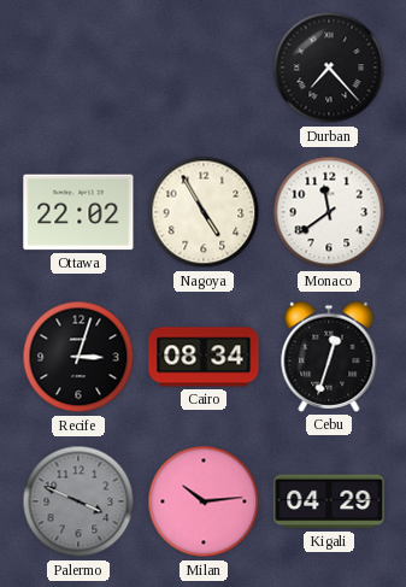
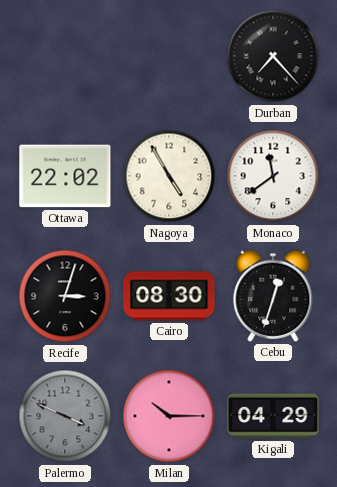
Cairo: 08:34 -> 08:30
Milan: 10:14 -> 10:15
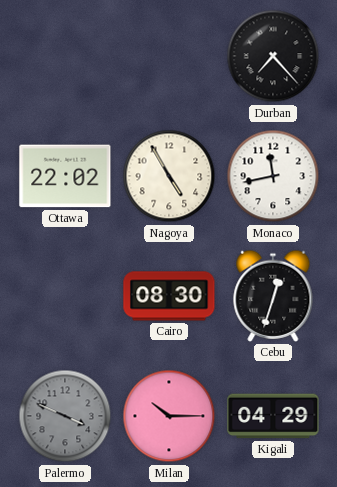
Monaco: 11:39 -> 11:43
Recife: 3:03 -> none
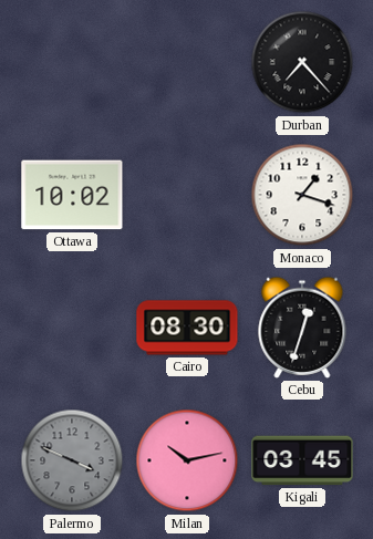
Ottawa: 22:02 -> 10:02
Nagoya: 4:55 -> none
Monaco: 11:43 -> 1:18
Milan: 10:15 -> 10:13
Kigali: 04:29 -> 03:45
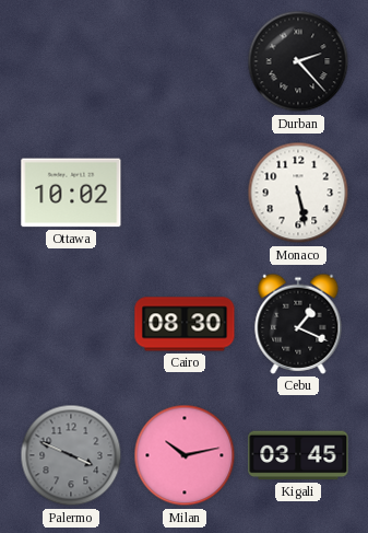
Durban: 7:23 -> 2:23
Monaco: 1:18 -> 5:28
Cebu: 12:33 -> 1:19
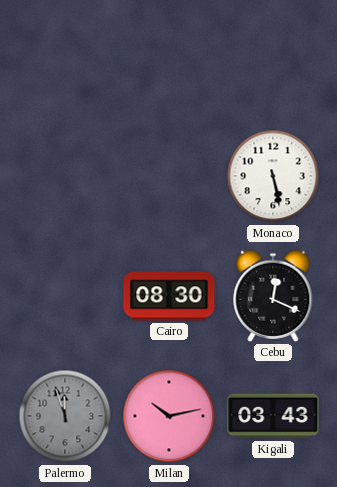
Durban: 2:23 -> none
Ottawa: 10:02 -> none
Cebu: 1:19 -> 12:19
Palermo: 3:49 -> 11:57
Kigali: 03:45 -> 03:43
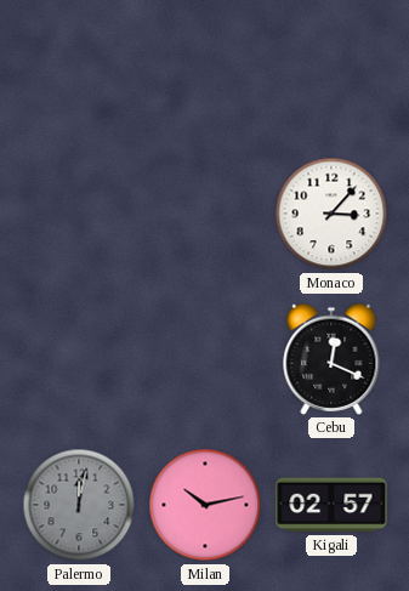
Monaco: 5:28 -> 3:07
Cairo: 08:30 -> none
Palermo: 11:57 -> 12:02
Kigali: 03:43 -> 02:57
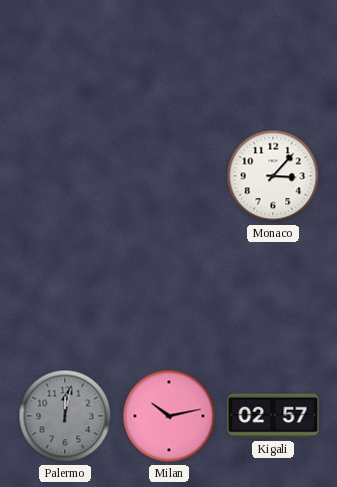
Cebu: 12:19 -> none
